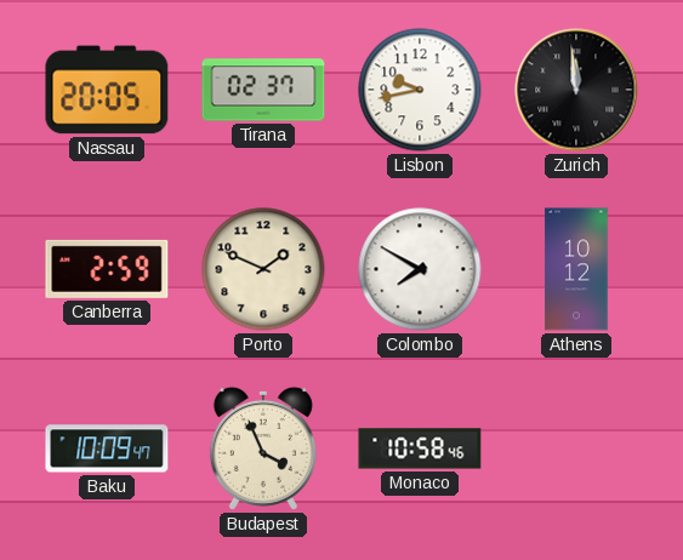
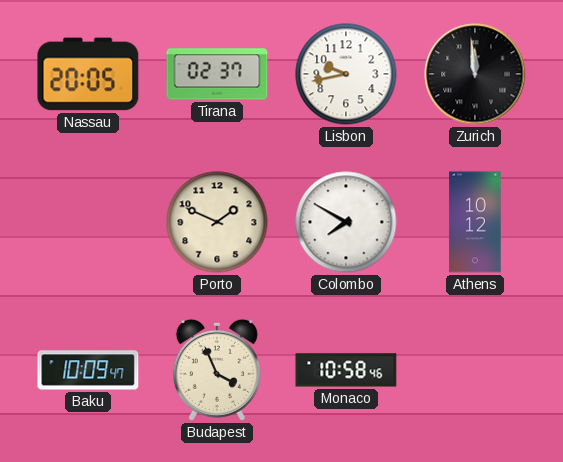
Canberra: 2:59 -> none
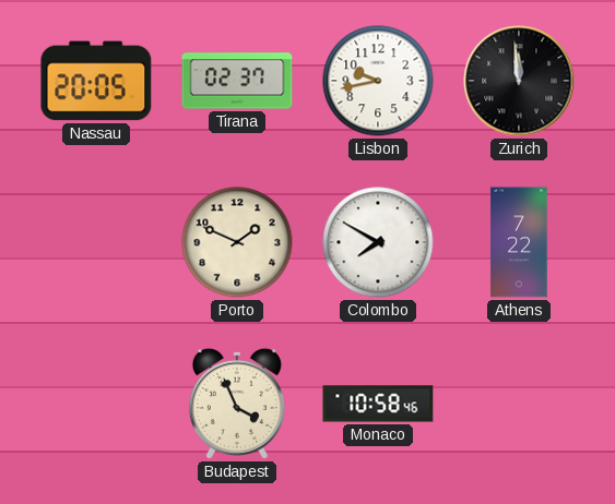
Athens: 10:12 -> 7:22
Baku: 10:09 -> none
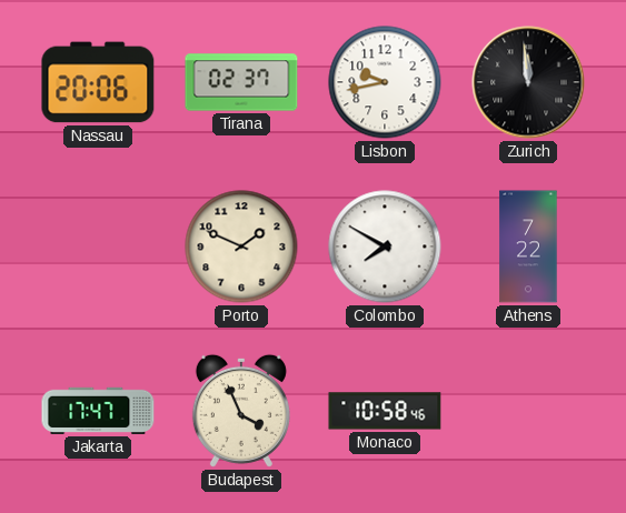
Nassau: 20:05 -> 20:06
Jakarta: none -> 17:47
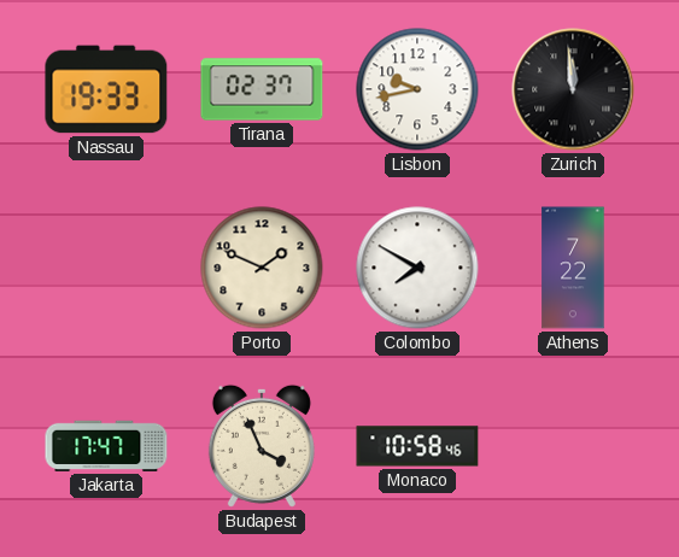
Nassau: 20:06 -> 19:33
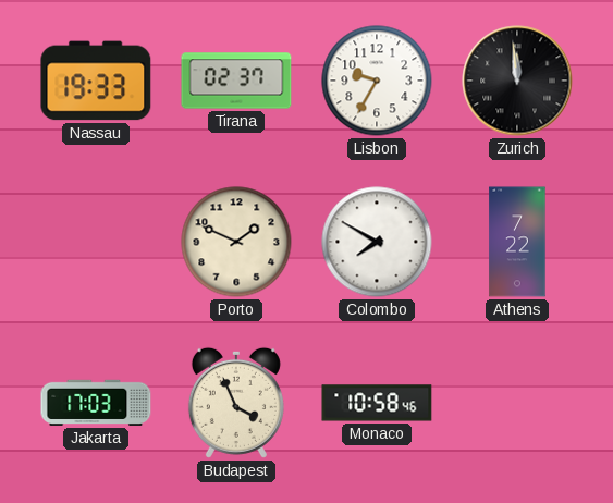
Lisbon: 9:43 -> 9:35
Jakarta: 17:47 -> 17:03
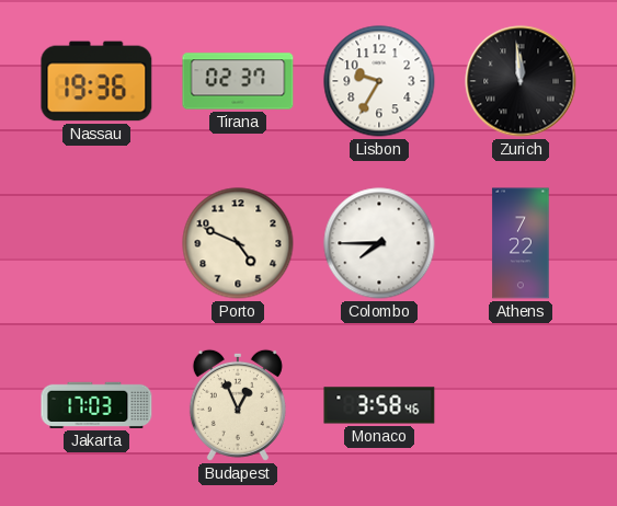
Nassau: 19:33 -> 19:36
Porto: 1:49 -> 4:49
Colombo: 7:50 -> 7:45
Budapest: 3:56 -> 12:56
Monaco: 10:58 -> 3:58
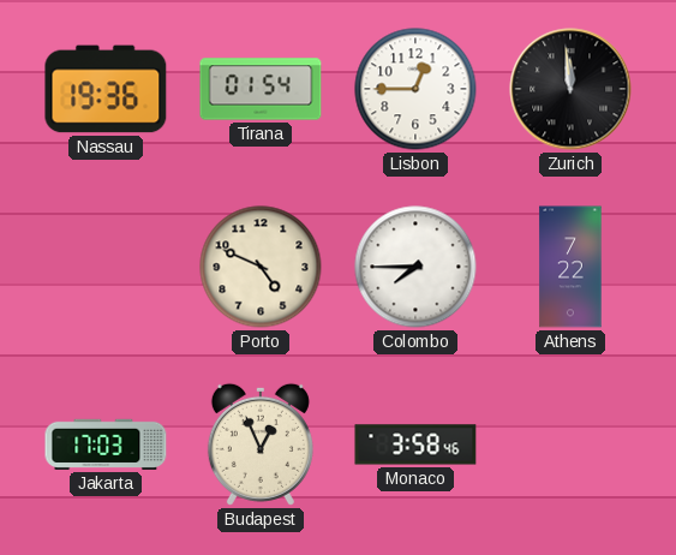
Tirana: 02:37 -> 01:54
Lisbon: 9:35 -> 12:45
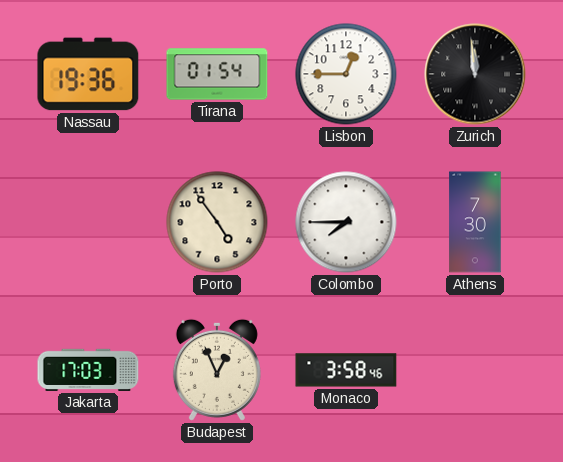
Porto: 4:49 -> 4:54
Athens: 7:22 -> 7:30
